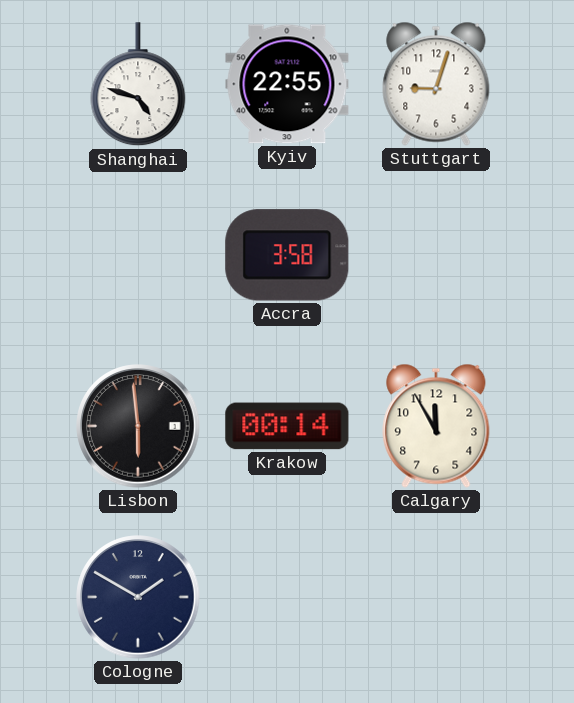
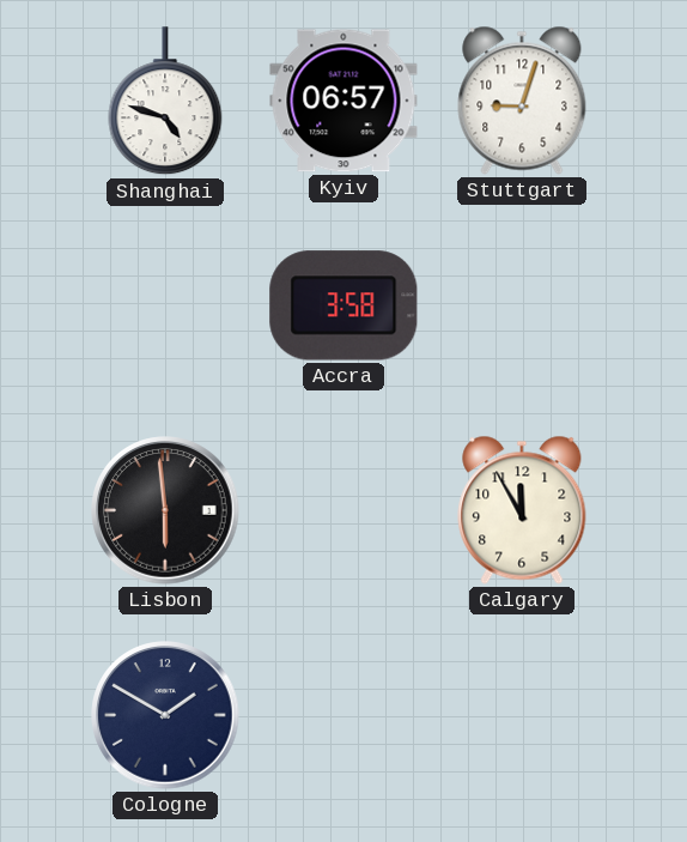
Kyiv: 22:55 -> 06:57
Krakow: 00:14 -> none
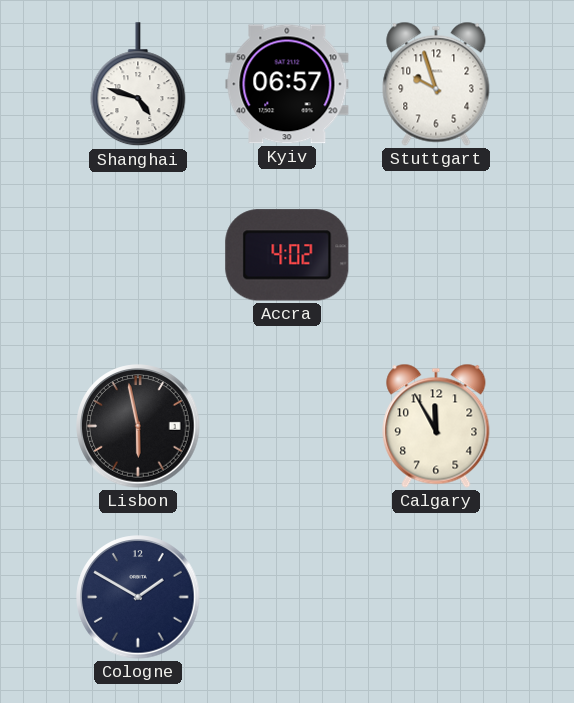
Stuttgart: 9:03 -> 9:57
Accra: 3:58 -> 4:02
Lisbon: 5:59 -> 5:58
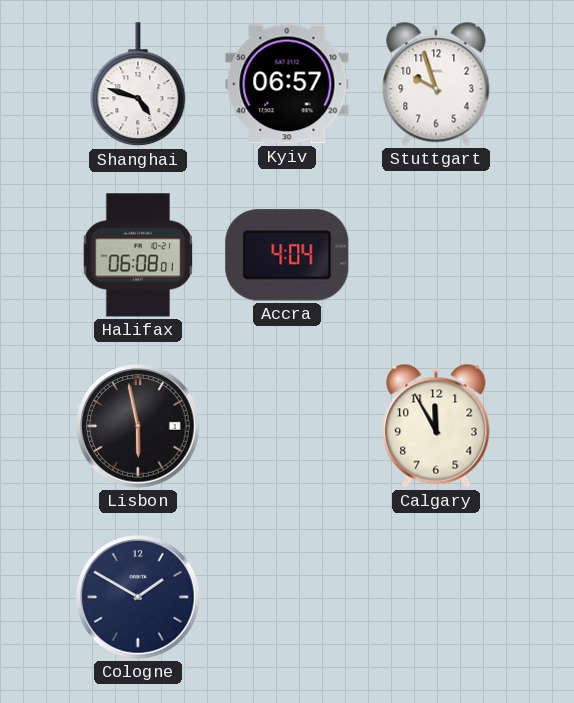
Halifax: none -> 06:08
Accra: 4:02 -> 4:04
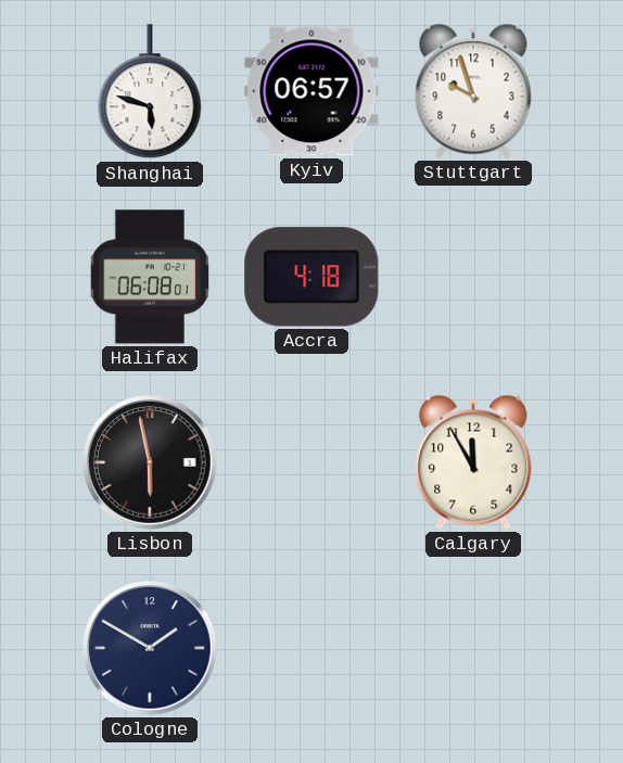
Shanghai: 4:48 -> 5:48
Accra: 4:04 -> 4:18
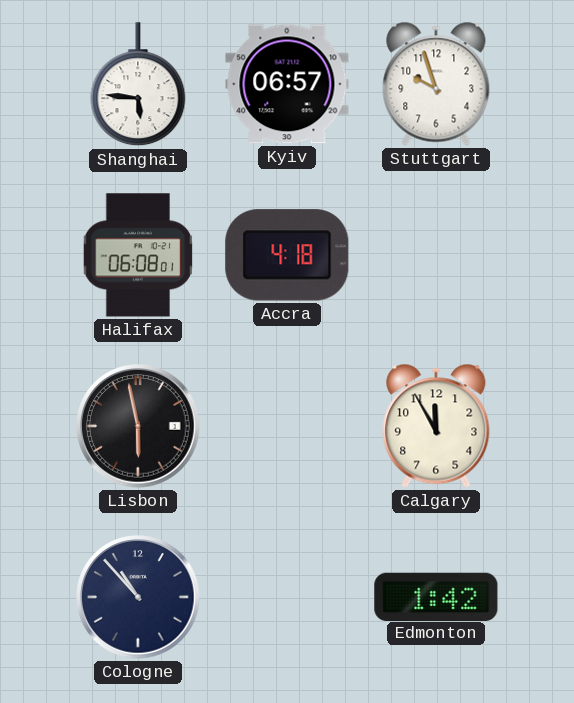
Shanghai: 5:48 -> 5:46
Cologne: 1:50 -> 10:53
Edmonton: none -> 1:42
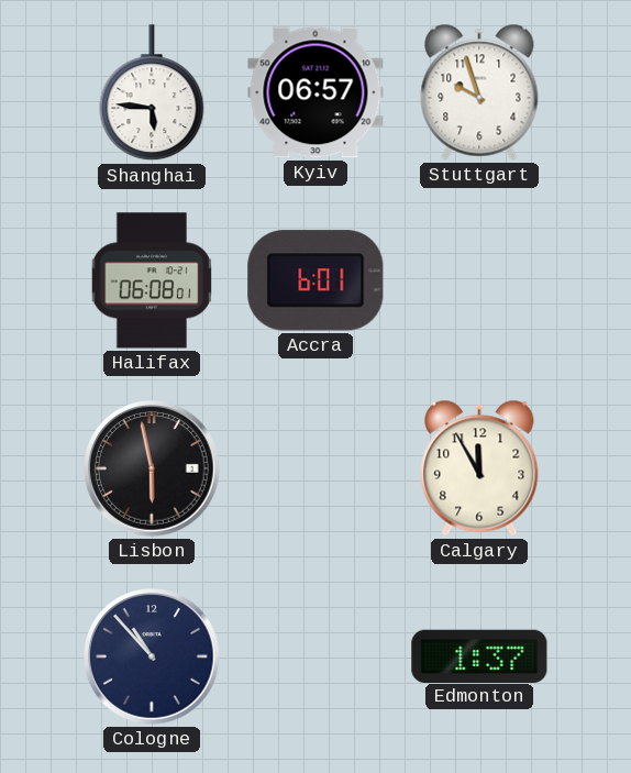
Accra: 4:18 -> 6:01
Edmonton: 1:42 -> 1:37
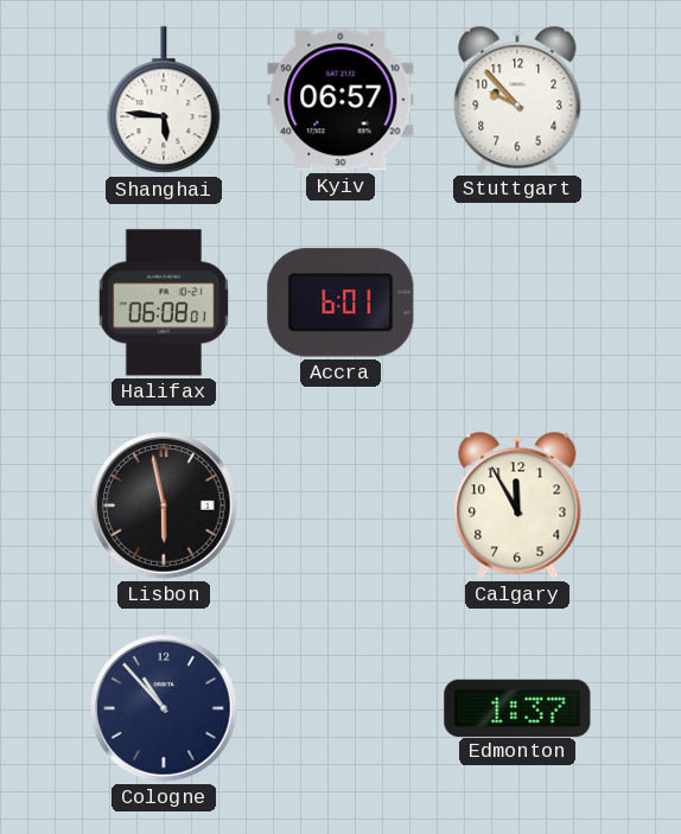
Stuttgart: 9:57 -> 9:53
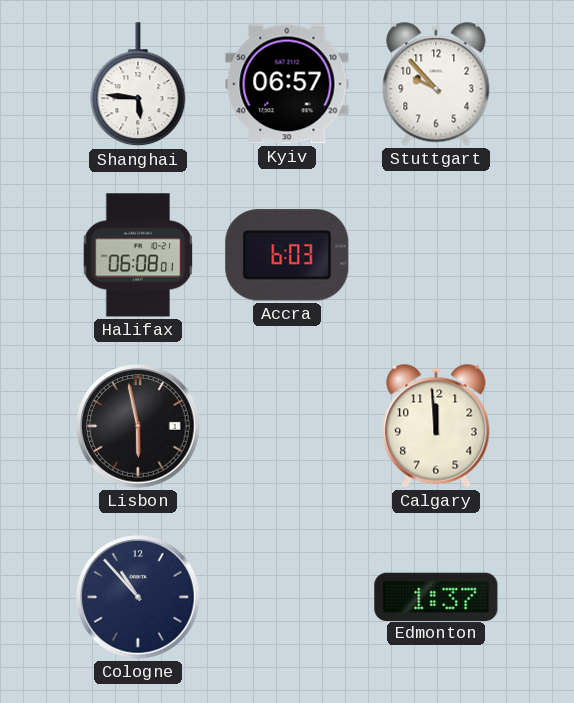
Accra: 6:01 -> 6:03
Calgary: 11:55 -> 11:59
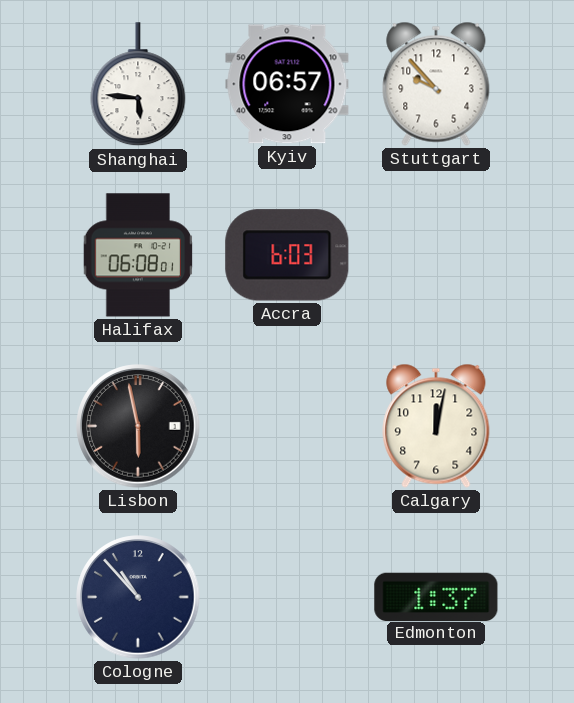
Calgary: 11:59 -> 12:02
